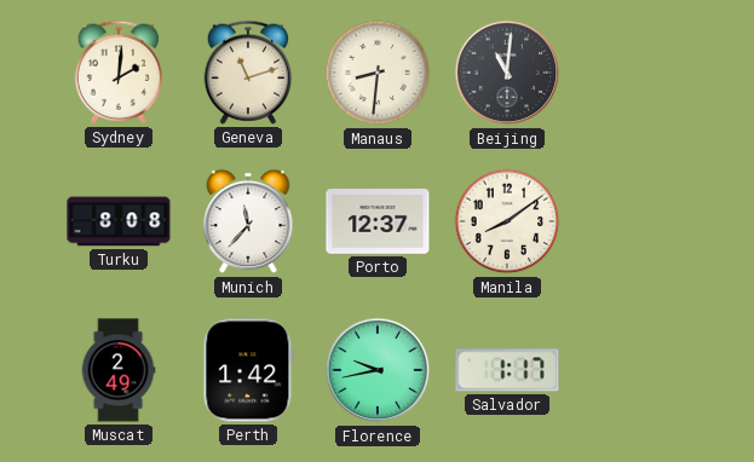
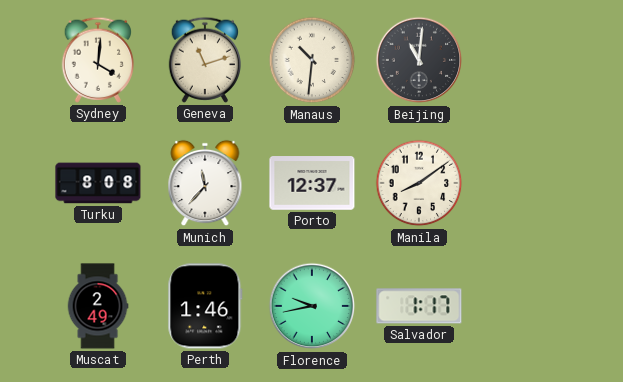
Sydney: 2:01 -> 4:01
Manaus: 8:31 -> 10:31
Perth: 1:42 -> 1:46
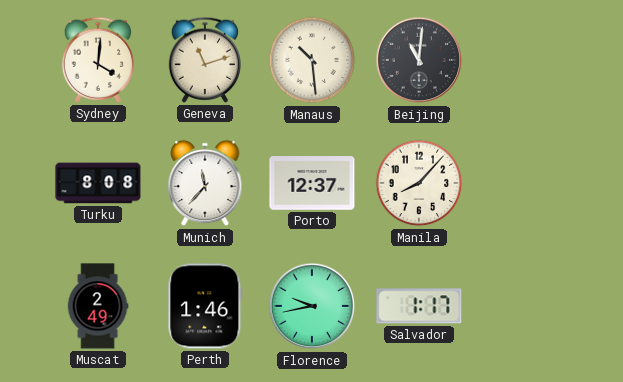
Manaus: 10:31 -> 10:29
Manila: 8:09 -> 8:07
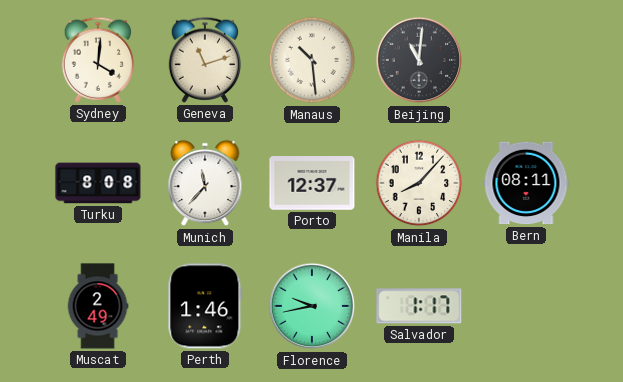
Bern: none -> 08:11
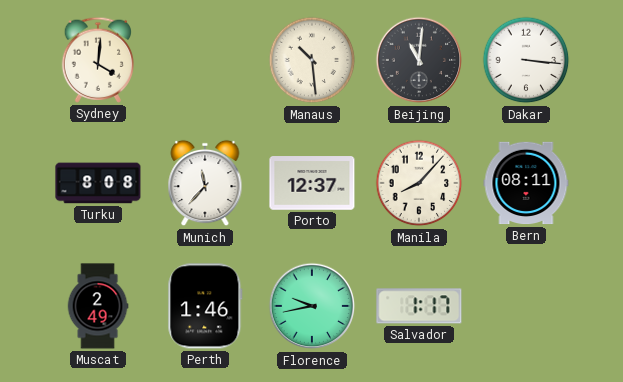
Geneva: 11:12 -> none
Dakar: none -> 3:16
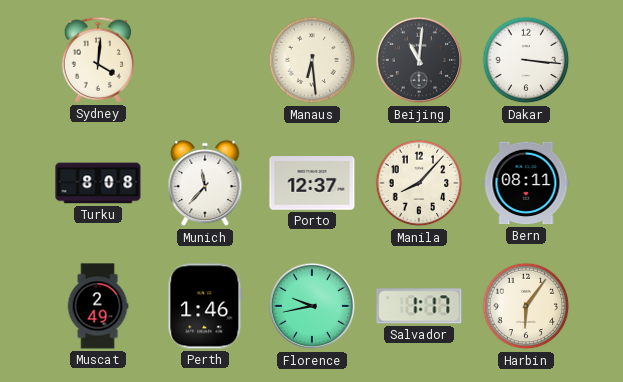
Manaus: 10:29 -> 6:29
Harbin: none -> 6:06
